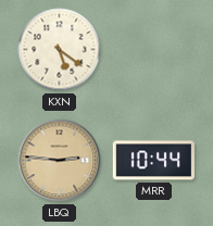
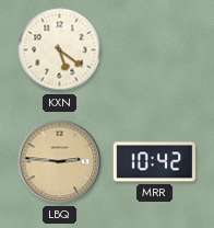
MRR: 10:44 -> 10:42
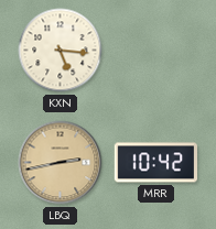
KXN: 5:21 -> 5:16
LBQ: 2:46 -> 2:43
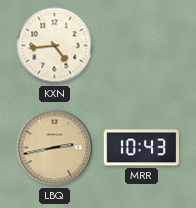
KXN: 5:16 -> 4:44
MRR: 10:42 -> 10:43
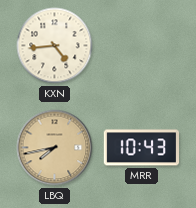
LBQ: 2:43 -> 7:43
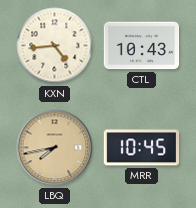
CTL: none -> 10:43
MRR: 10:43 -> 10:45
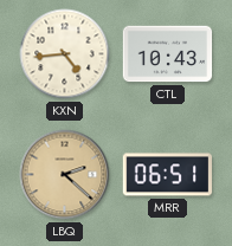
LBQ: 7:43 -> 2:22
MRR: 10:45 -> 06:51
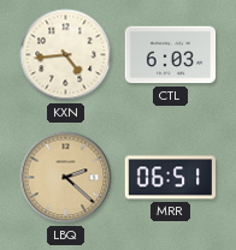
CTL: 10:43 -> 6:03
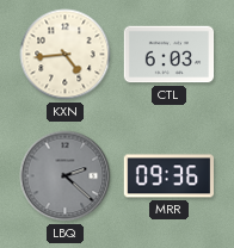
LBQ dial: champagne -> grey
MRR: 06:51 -> 09:36
